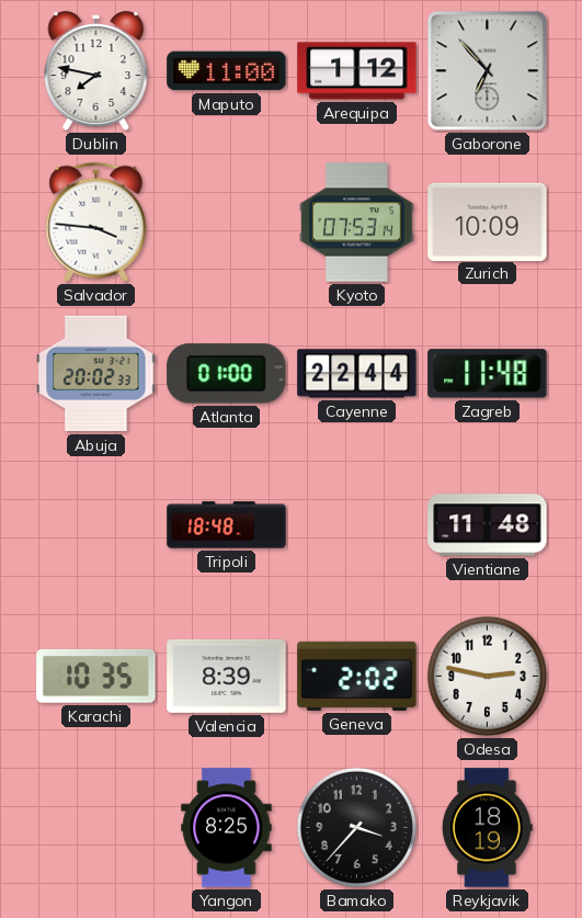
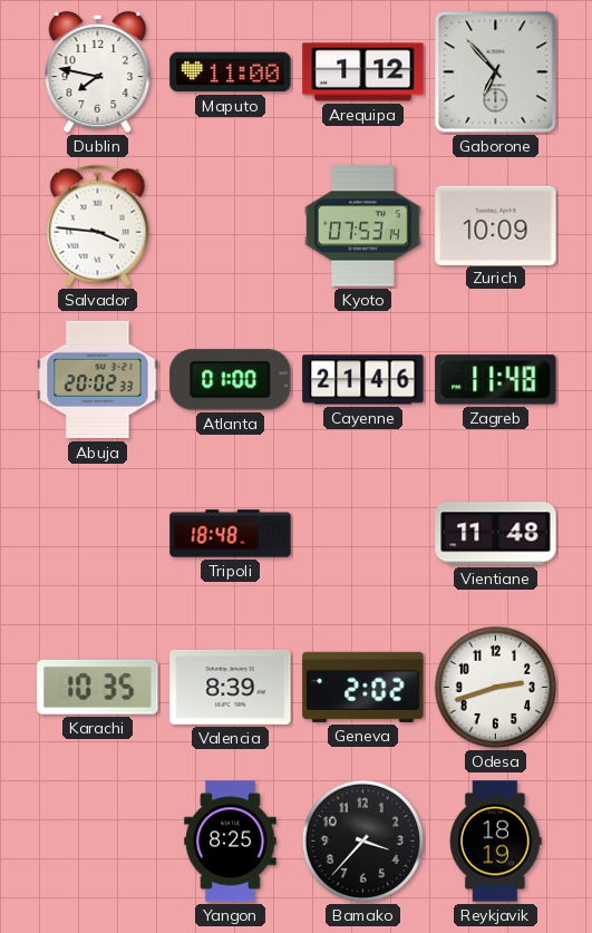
Cayenne: 22:44 -> 21:46
Odesa: 2:47 -> 2:42
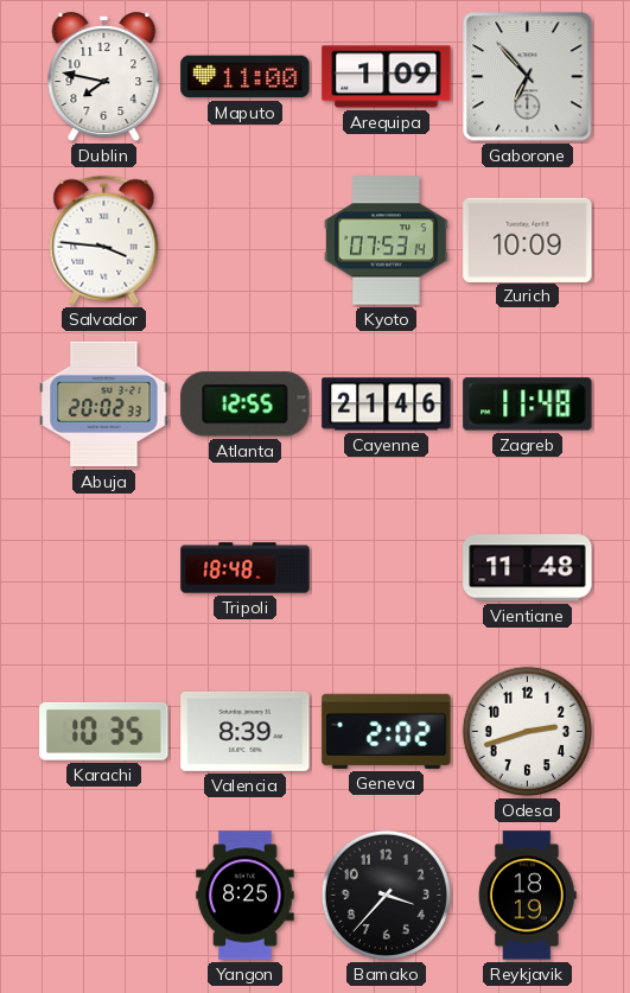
Arequipa: 1:12 -> 1:09
Atlanta: 01:00 -> 12:55
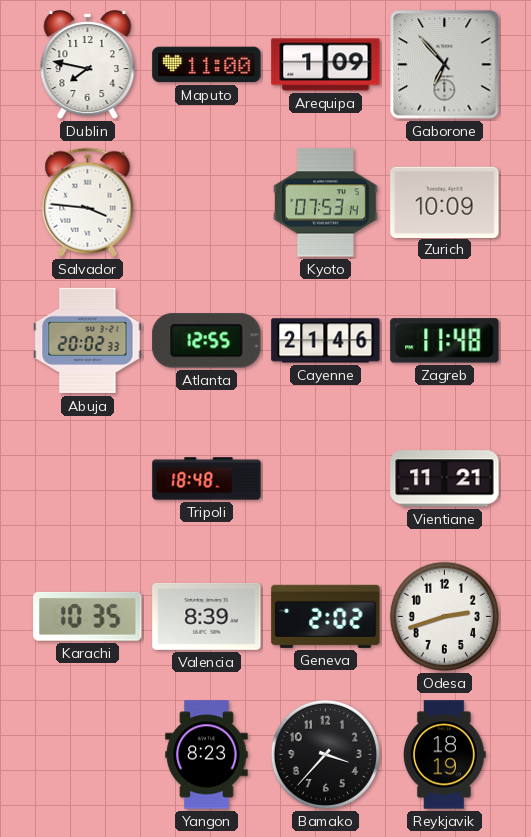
Vientiane: 11:48 -> 11:21
Yangon: 8:25 -> 8:23
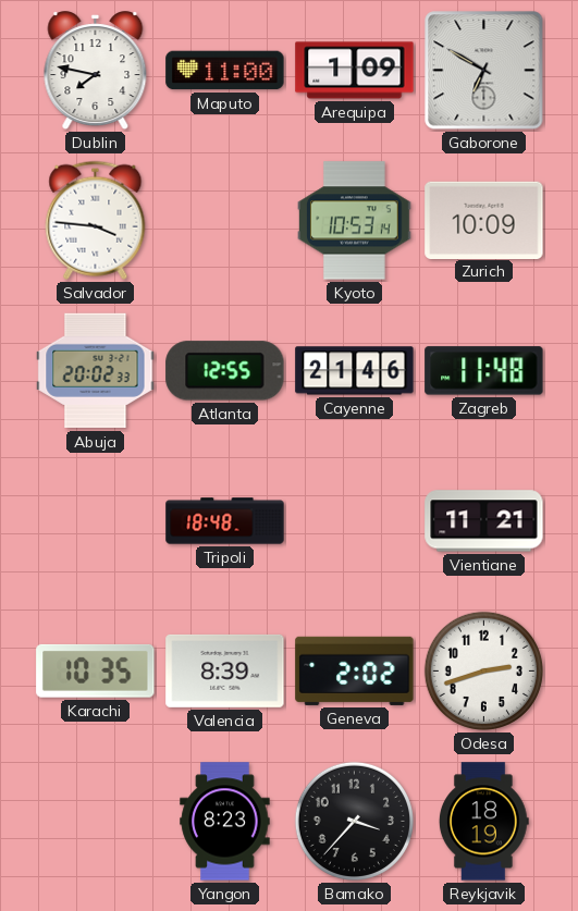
Gaborone: 6:53 -> 6:50
Kyoto: 07:53 -> 10:53
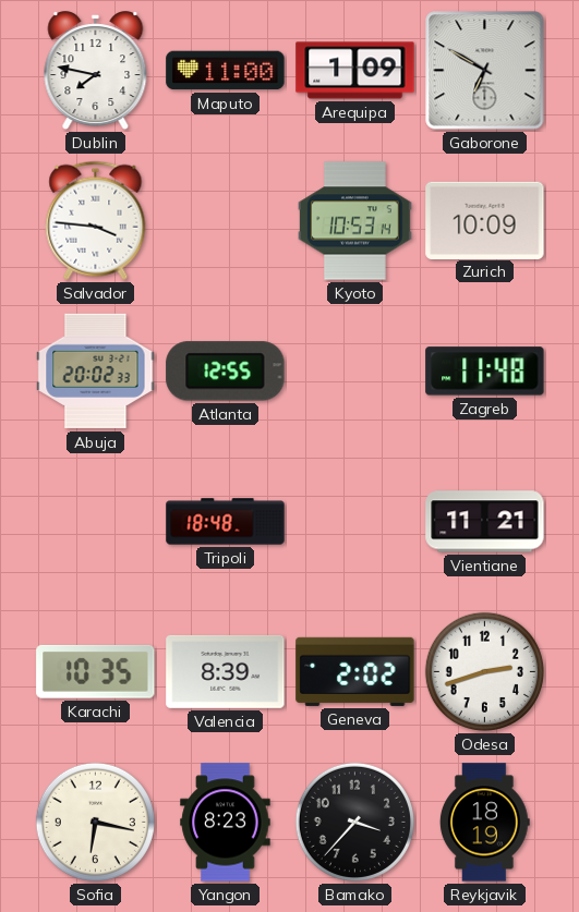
Cayenne: 21:46 -> none
Sofia: none -> 6:17
